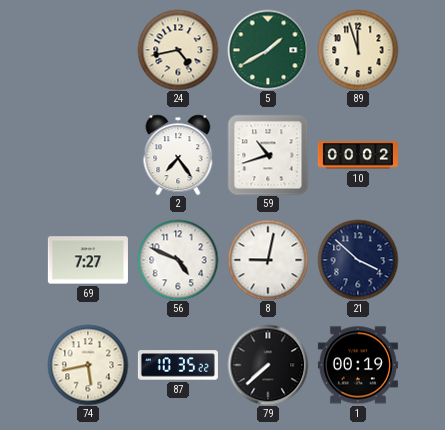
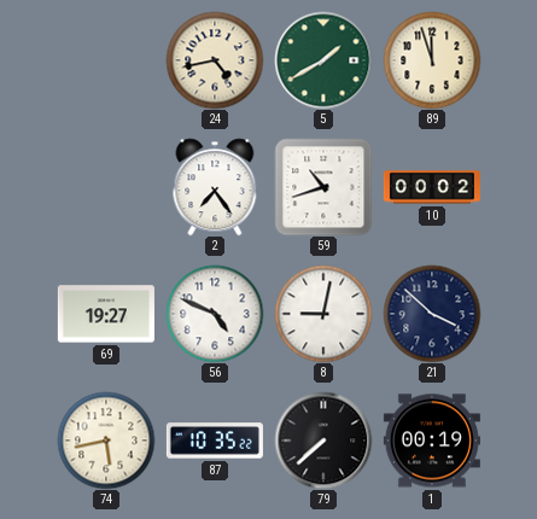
69: 7:27 -> 19:27
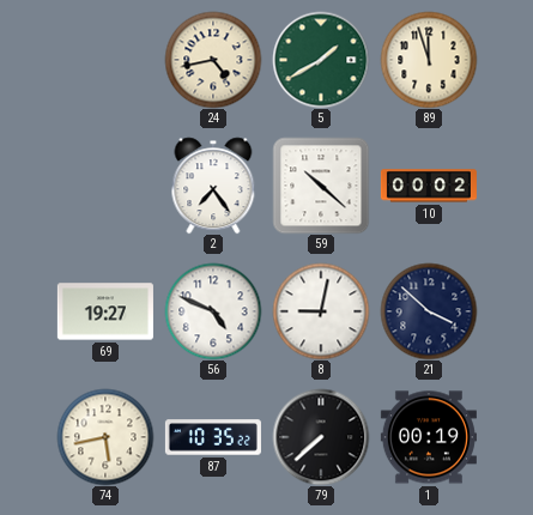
59: 10:42 -> 10:22
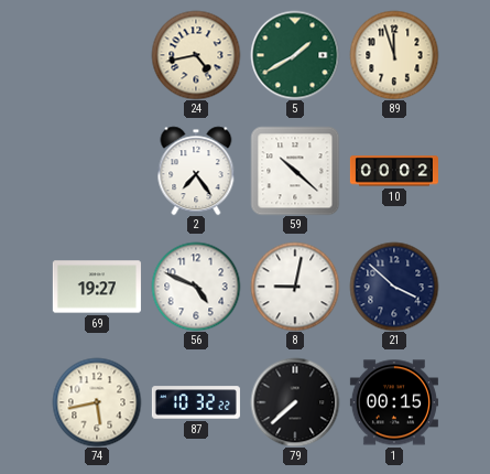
87: 10:35 -> 10:32
1: 00:19 -> 00:15
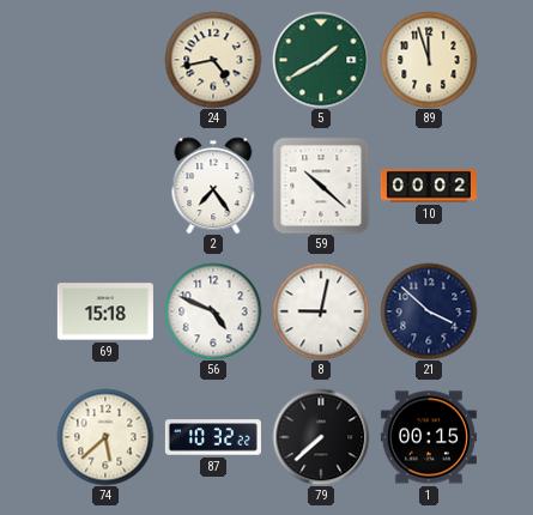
69: 19:27 -> 15:18
74: 5:43 -> 5:38
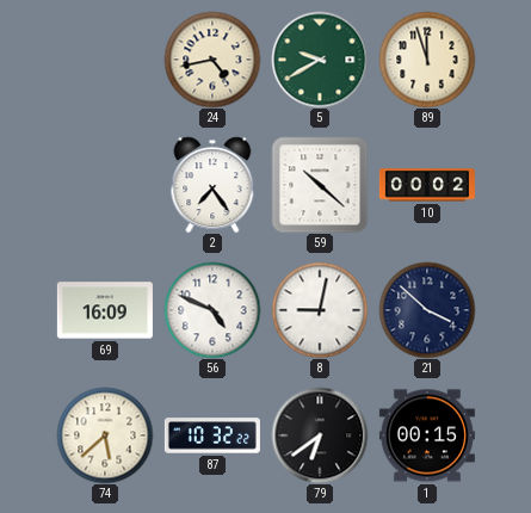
5: 1:40 -> 9:40
69: 15:18 -> 16:09
79: 7:38 -> 6:39
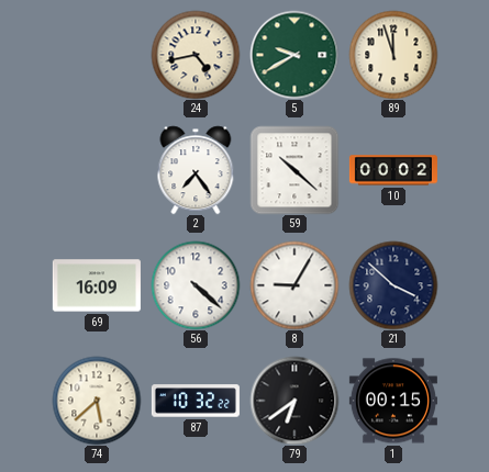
56: 4:49 -> 4:22
8: 9:02 -> 9:05
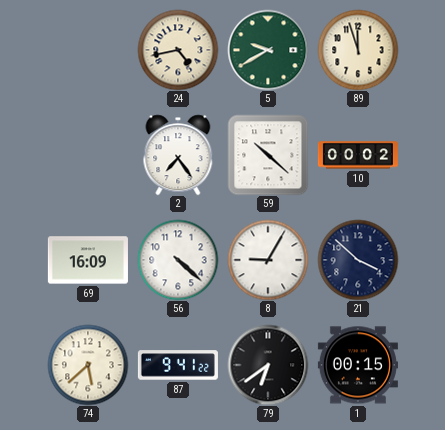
87: 10:32 -> 9:41
